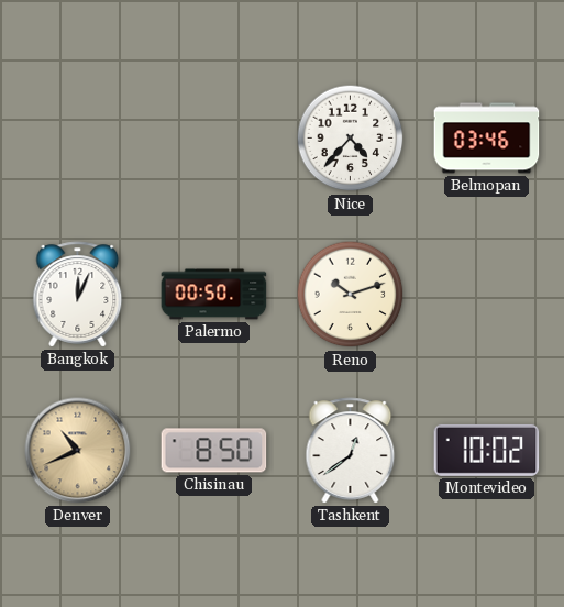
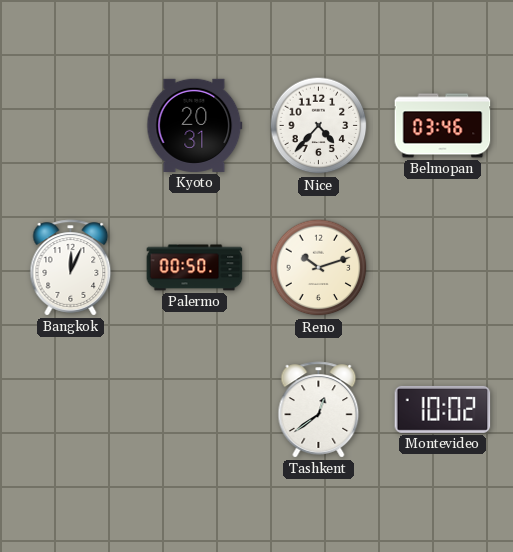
Kyoto: none -> 20:31
Denver: 10:41 -> none
Chisinau: 8:50 -> none
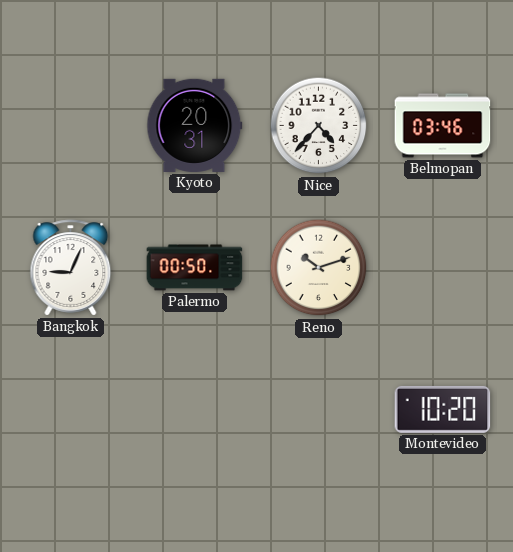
Bangkok: 12:04 -> 9:04
Tashkent: 12:39 -> none
Montevideo: 10:02 -> 10:20
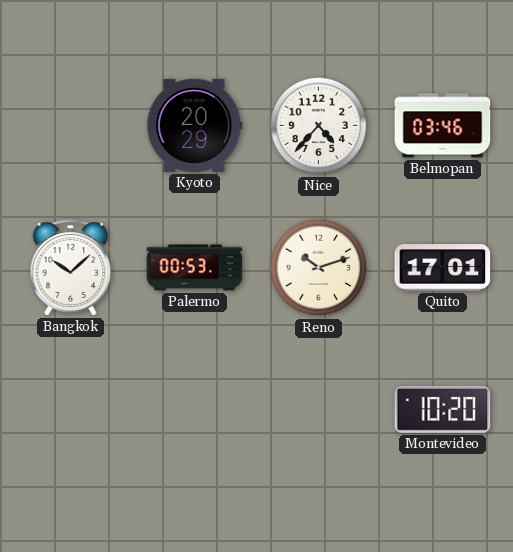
Kyoto: 20:31 -> 20:29
Bangkok: 9:04 -> 10:08
Palermo: 00:50 -> 00:53
Quito: none -> 17:01
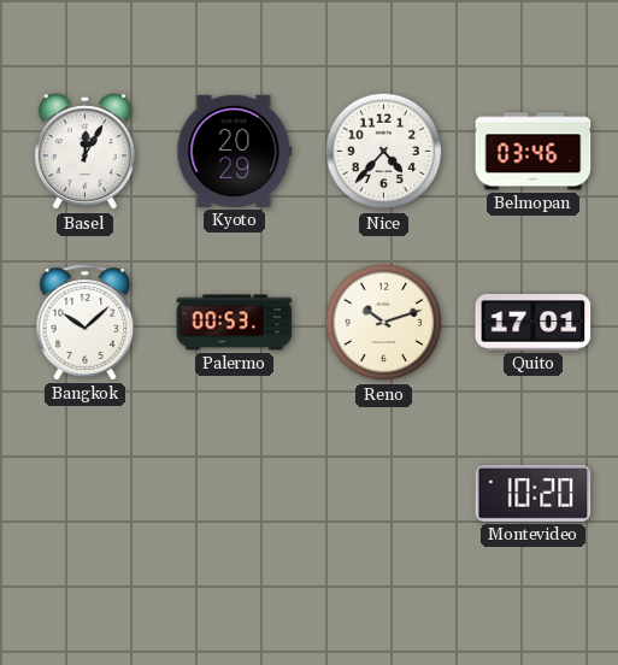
Basel: none -> 12:05
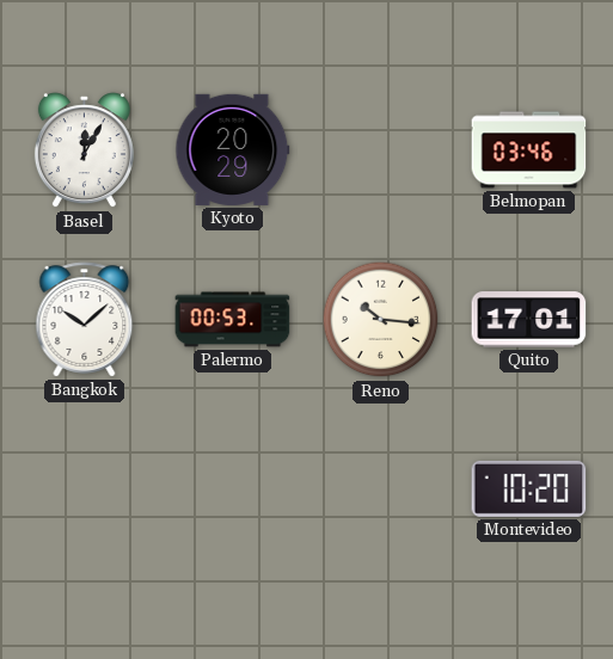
Nice: 4:37 -> none
Reno: 10:12 -> 10:16
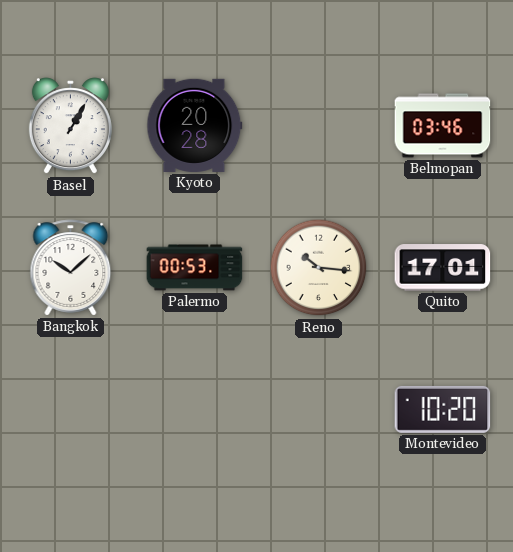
Basel: 12:05 -> 1:05
Kyoto: 20:29 -> 20:28
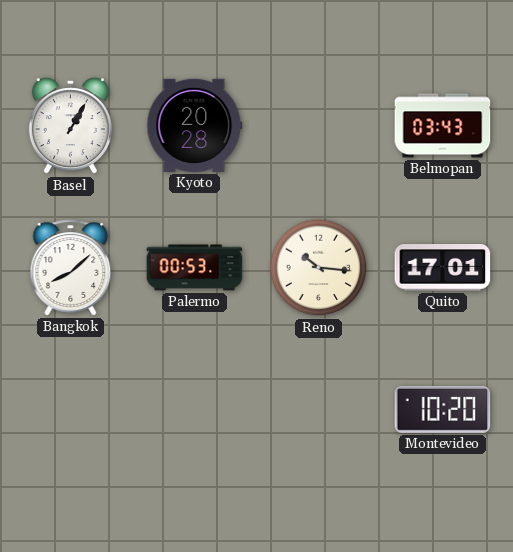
Belmopan: 03:46 -> 03:43
Bangkok: 10:08 -> 8:08
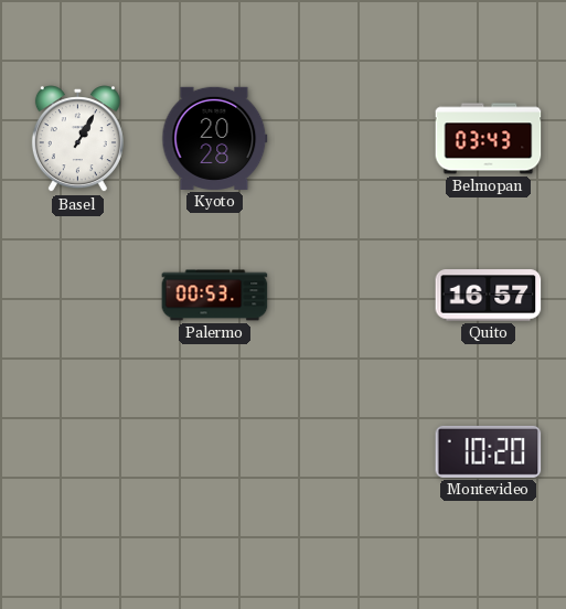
Bangkok: 8:08 -> none
Reno: 10:16 -> none
Quito: 17:01 -> 16:57
